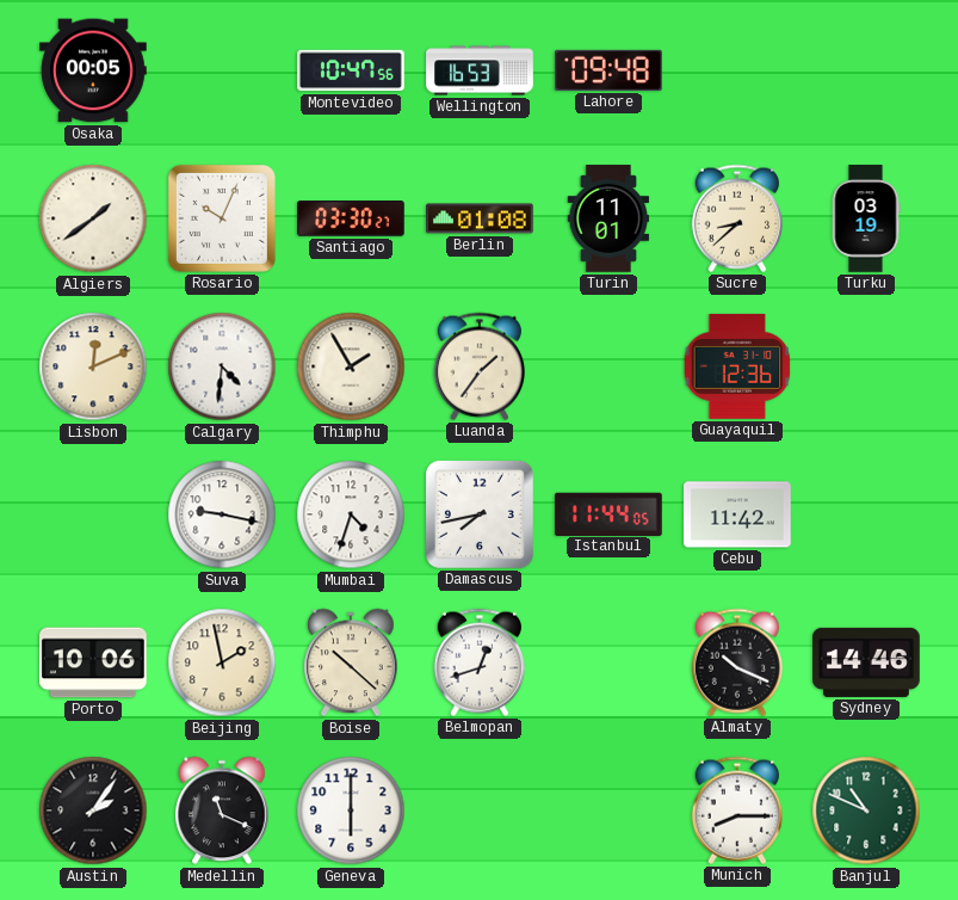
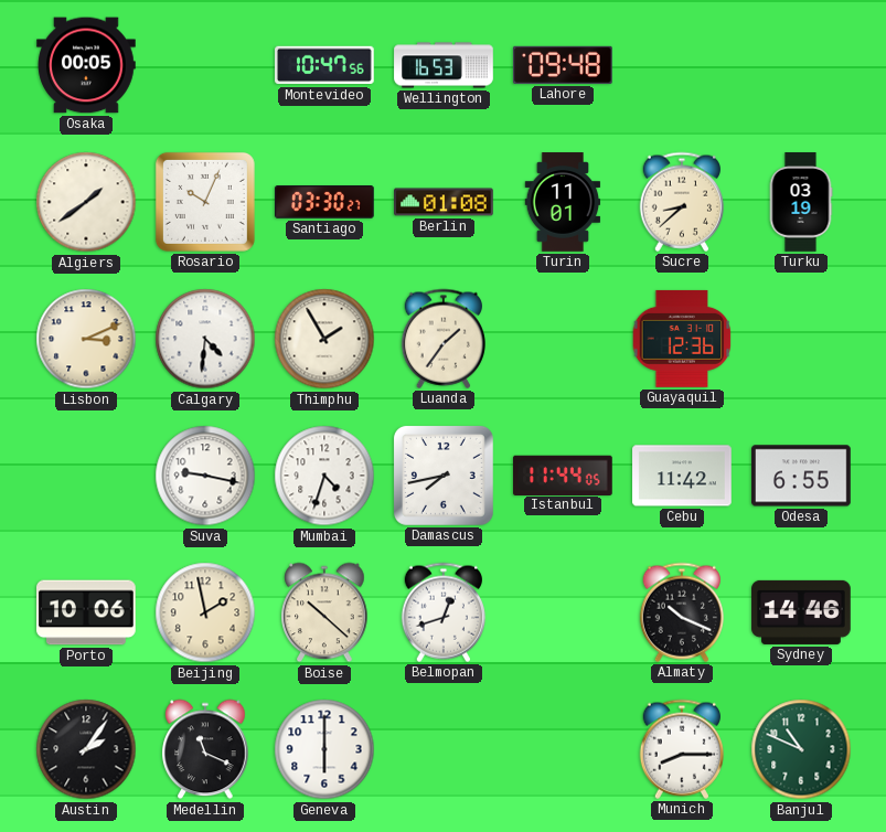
Lisbon: 12:11 -> 3:11
Odesa: none -> 6:55
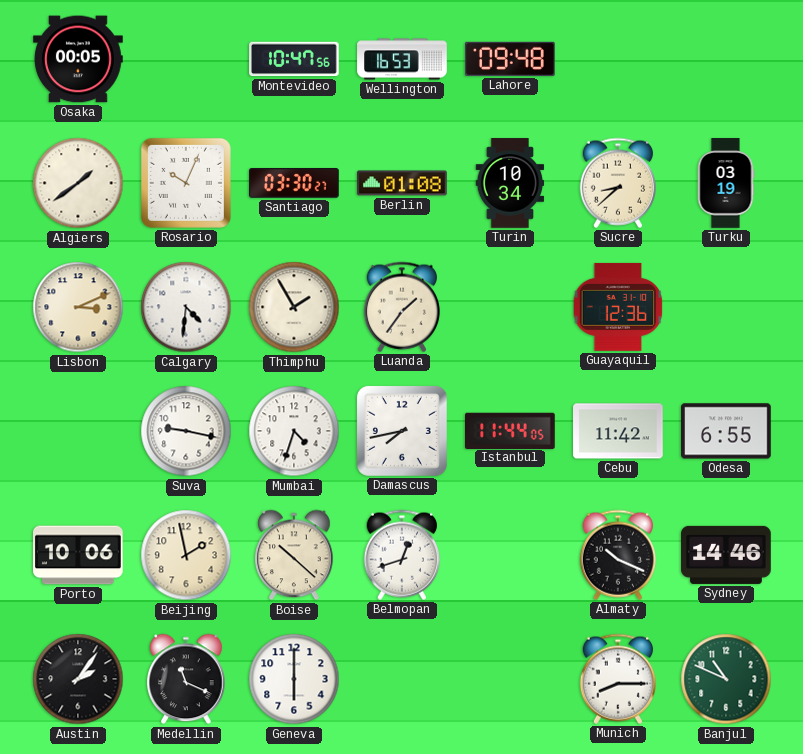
Turin: 11:01 -> 10:34
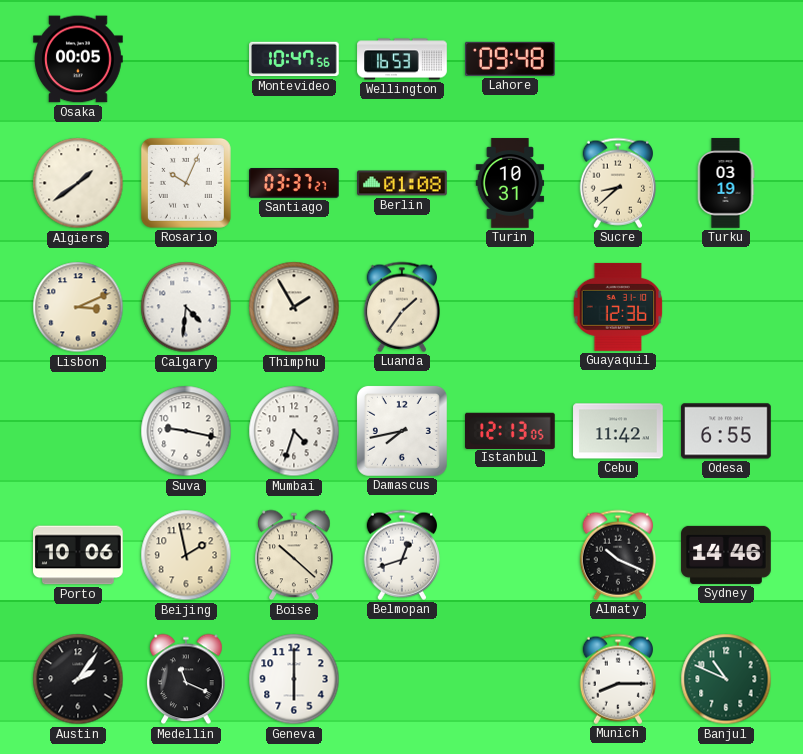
Santiago: 03:30 -> 03:37
Turin: 10:34 -> 10:31
Istanbul: 11:44 -> 12:13
